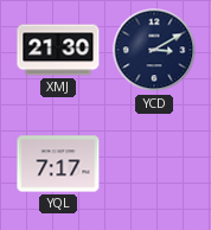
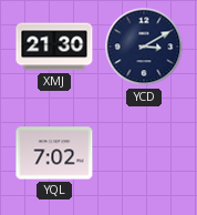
YQL: 7:17 -> 7:02
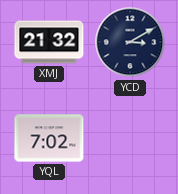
XMJ: 21:30 -> 21:32
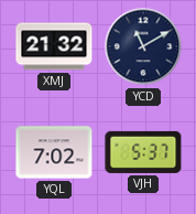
YCD: 3:10 -> 11:10
VJH: none -> 5:37
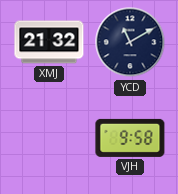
YQL: 7:02 -> none
VJH: 5:37 -> 9:58
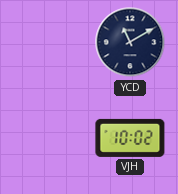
XMJ: 21:32 -> none
VJH: 9:58 -> 10:02
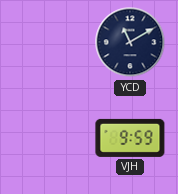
VJH: 10:02 -> 9:59
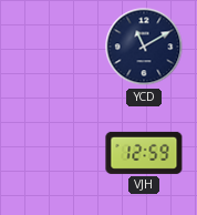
VJH: 9:59 -> 12:59
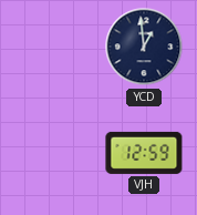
YCD: 11:10 -> 12:59
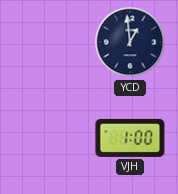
VJH: 12:59 -> 1:00
